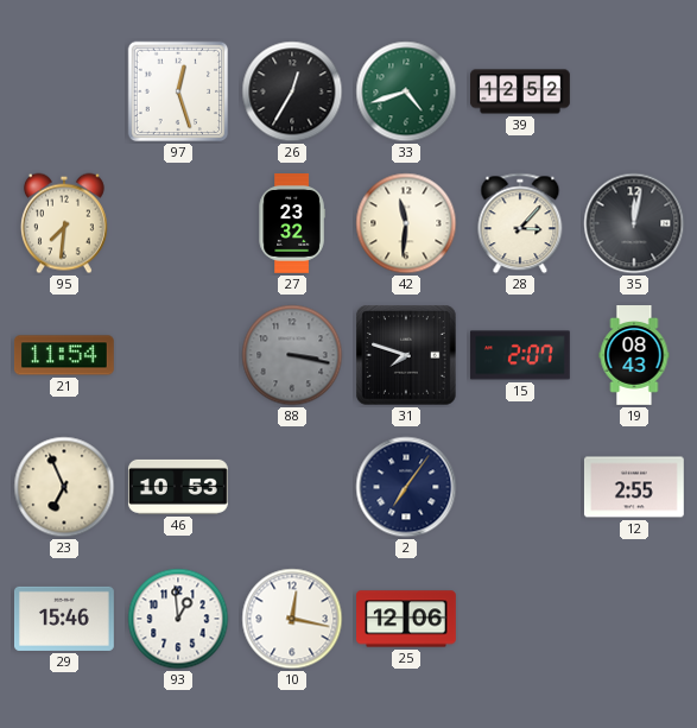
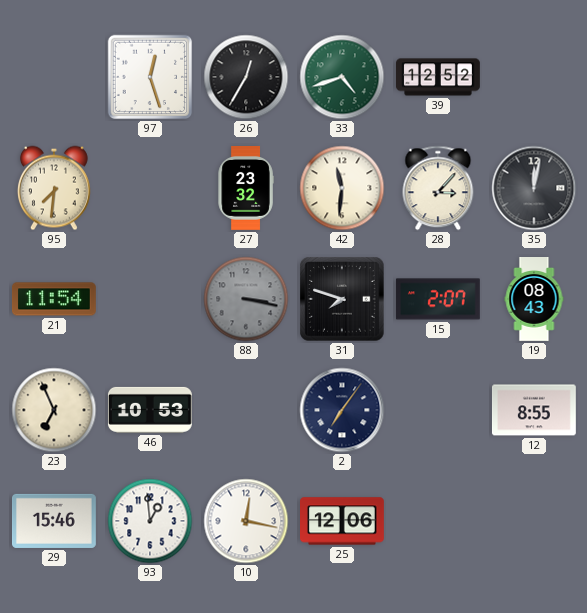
12: 2:55 -> 8:55
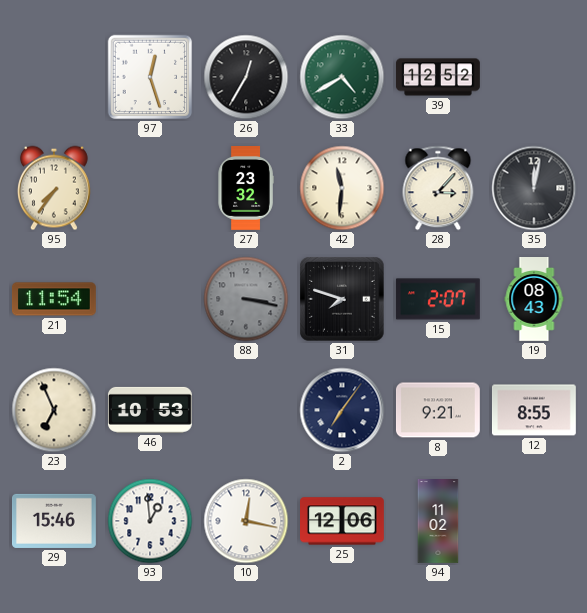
33: 4:42 -> 4:40
95: 7:31 -> 7:36
8: none -> 9:21
94: none -> 11:02
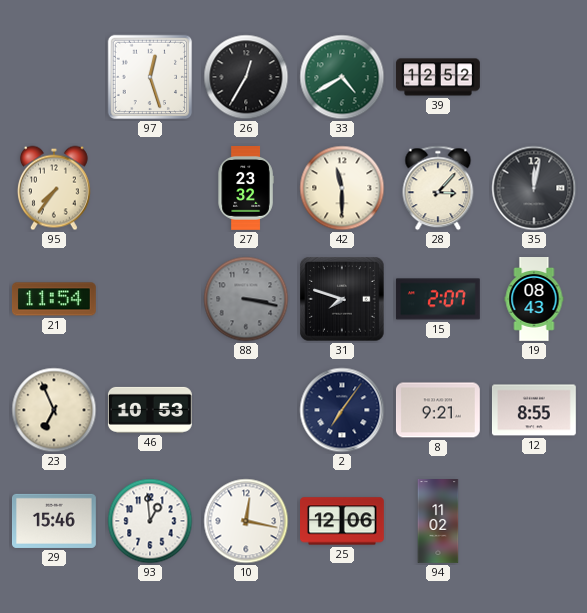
42: 11:31 -> 11:30
